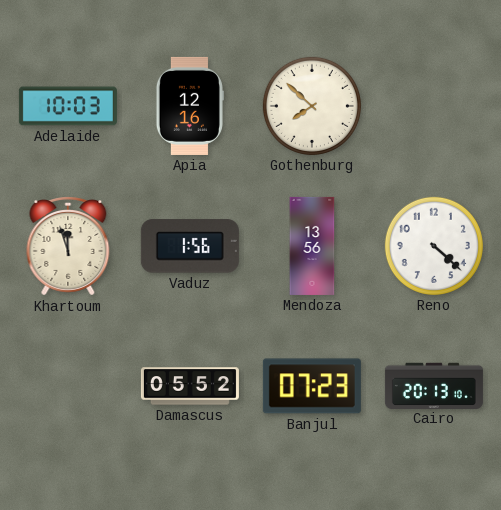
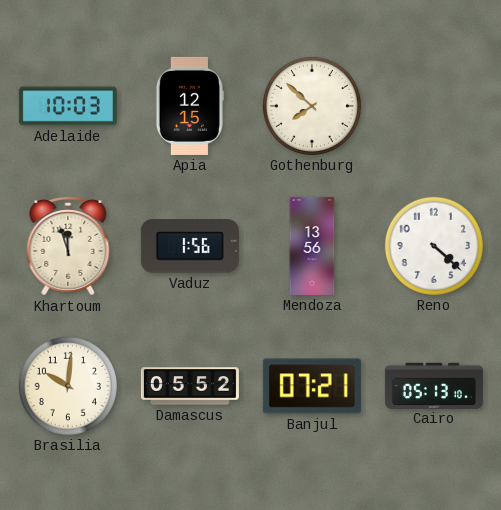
Apia: 12:16 -> 12:15
Brasilia: none -> 10:01
Banjul: 07:23 -> 07:21
Cairo: 20:13 -> 05:13
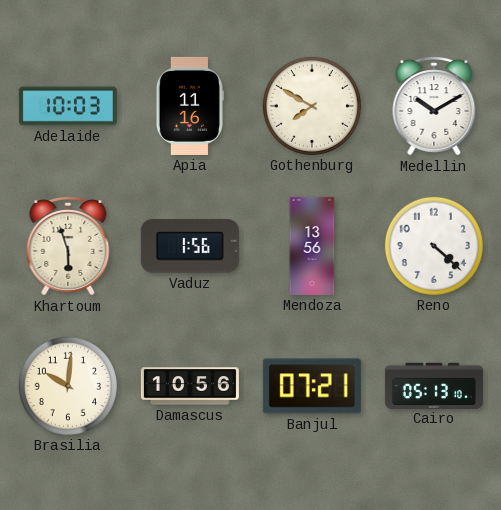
Apia: 12:15 -> 11:16
Gothenburg: 7:52 -> 7:50
Medellin: none -> 10:10
Khartoum: 11:57 -> 5:57
Damascus: 05:52 -> 10:56
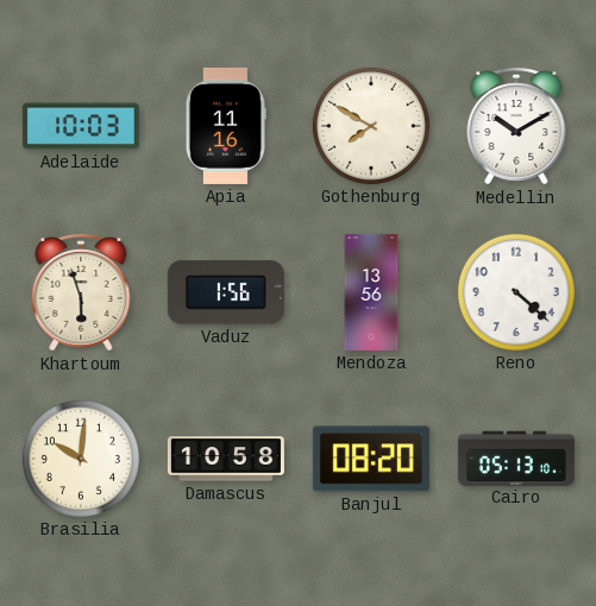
Damascus: 10:56 -> 10:58
Banjul: 07:21 -> 08:20
